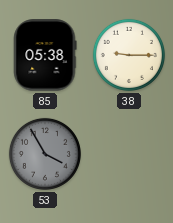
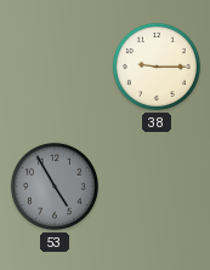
85: 05:38 -> none
53: 3:55 -> 4:55
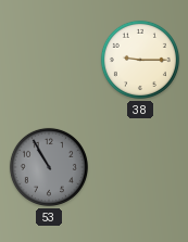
53: 4:55 -> 10:55
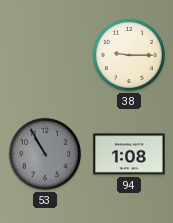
94: none -> 1:08
